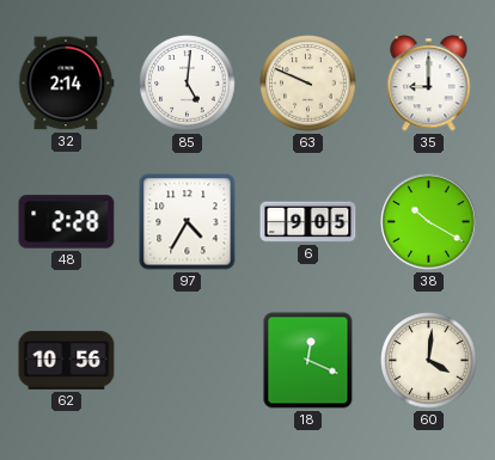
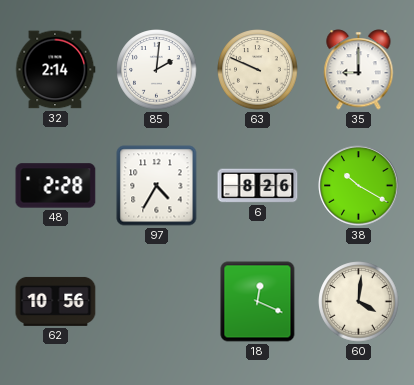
85: 5:01 -> 2:01
6: 9:05 -> 8:26
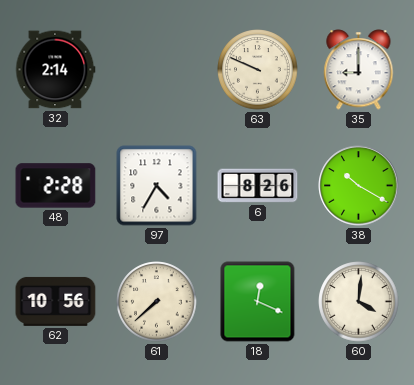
85: 2:01 -> none
61: none -> 7:38
